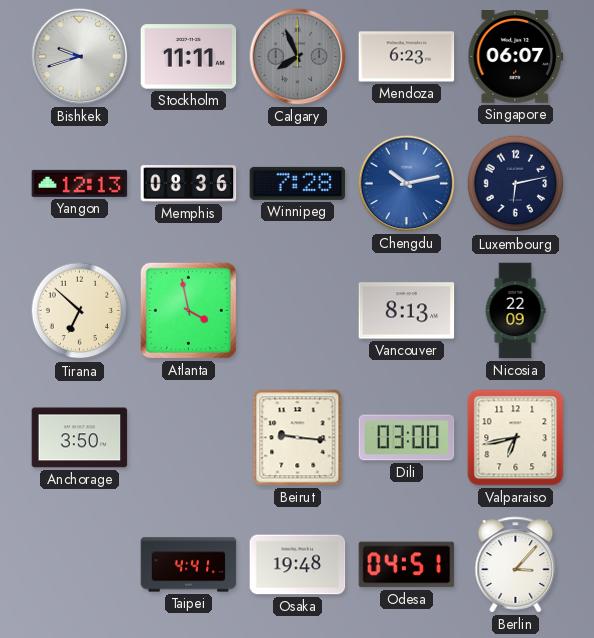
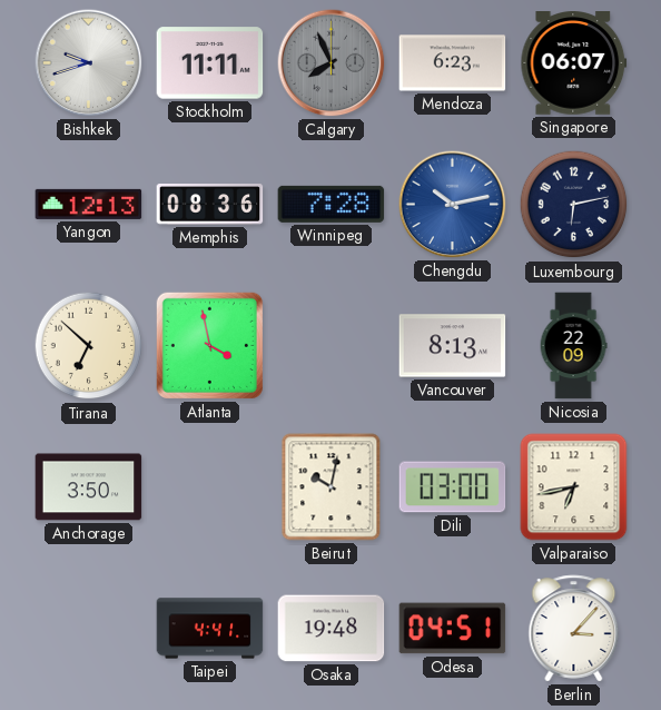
Beirut: 9:16 -> 10:02
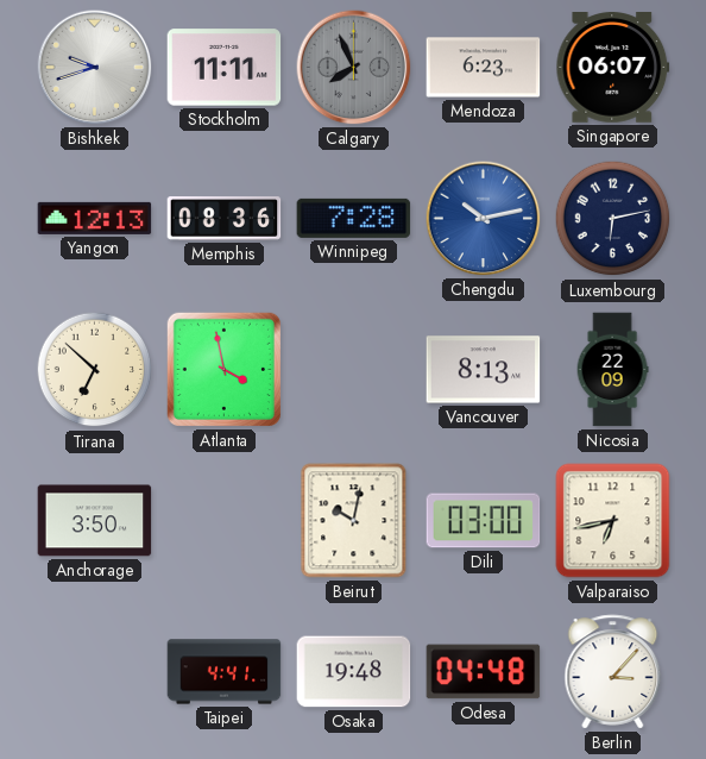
Odesa: 04:51 -> 04:48
